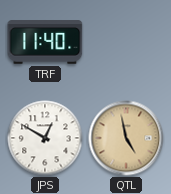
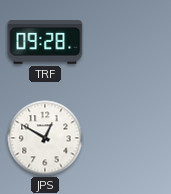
TRF: 11:40 -> 09:28
QTL: 4:58 -> none
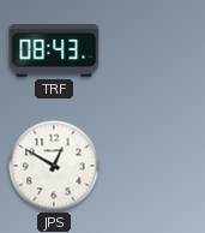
TRF: 09:28 -> 08:43
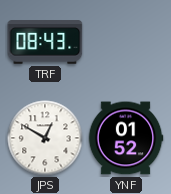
YNF: none -> 01:52
